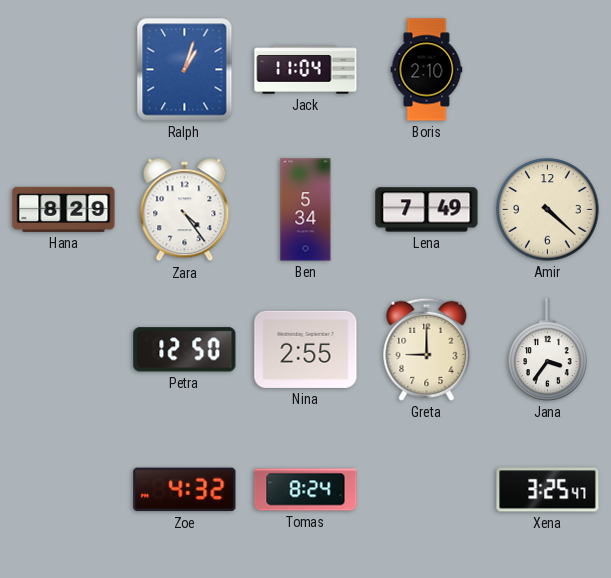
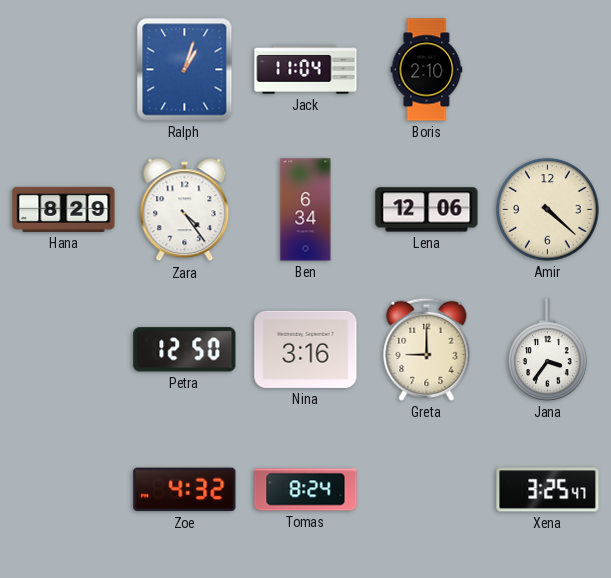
Ben: 5:34 -> 6:34
Lena: 7:49 -> 12:06
Nina: 2:55 -> 3:16
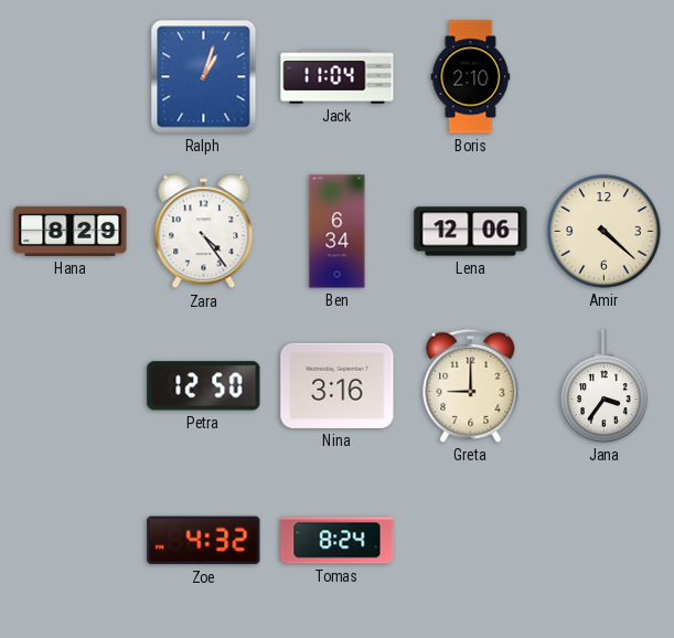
Xena: 3:25 -> none
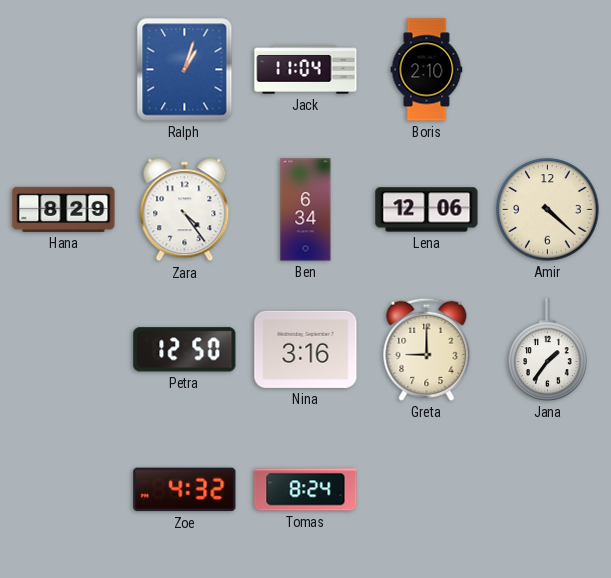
Jana: 3:36 -> 1:36
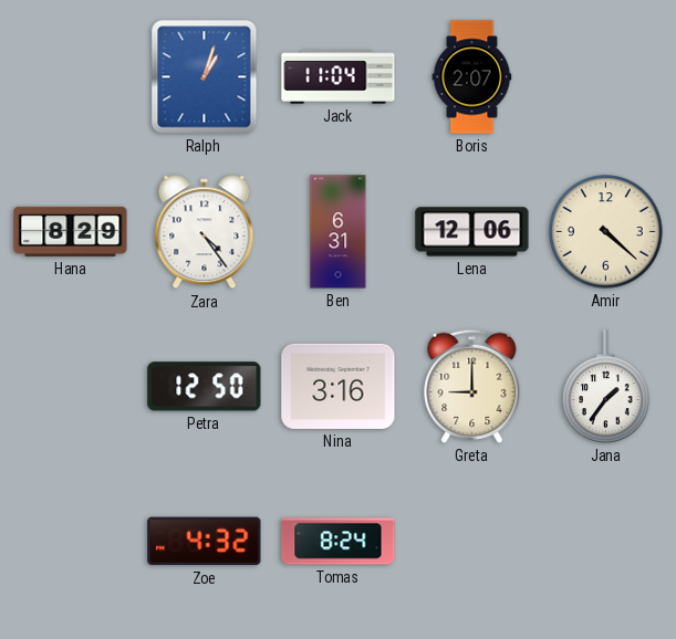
Boris: 2:10 -> 2:07
Ben: 6:34 -> 6:31
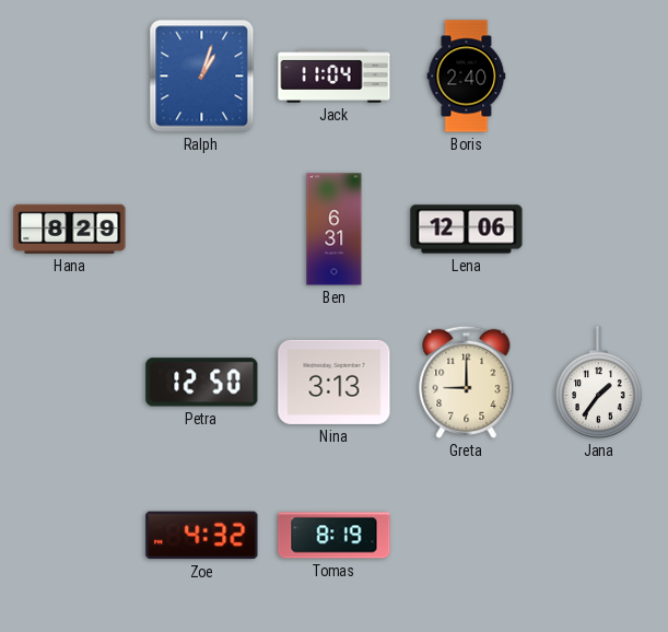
Boris: 2:07 -> 2:40
Zara: 4:24 -> none
Amir: 4:22 -> none
Nina: 3:16 -> 3:13
Tomas: 8:24 -> 8:19
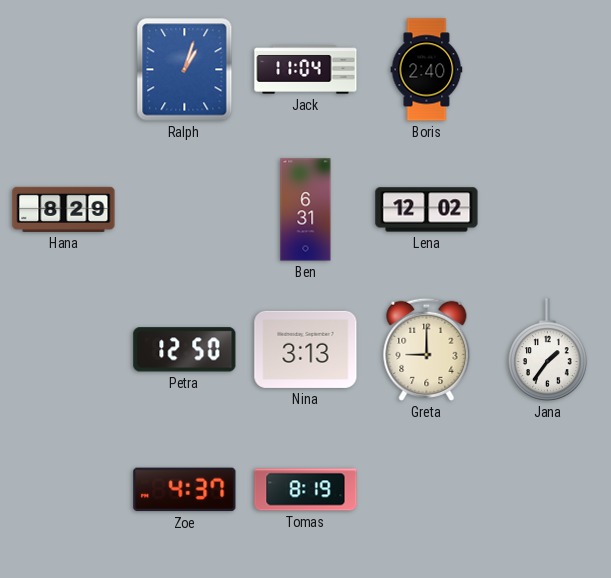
Lena: 12:06 -> 12:02
Zoe: 4:32 -> 4:37
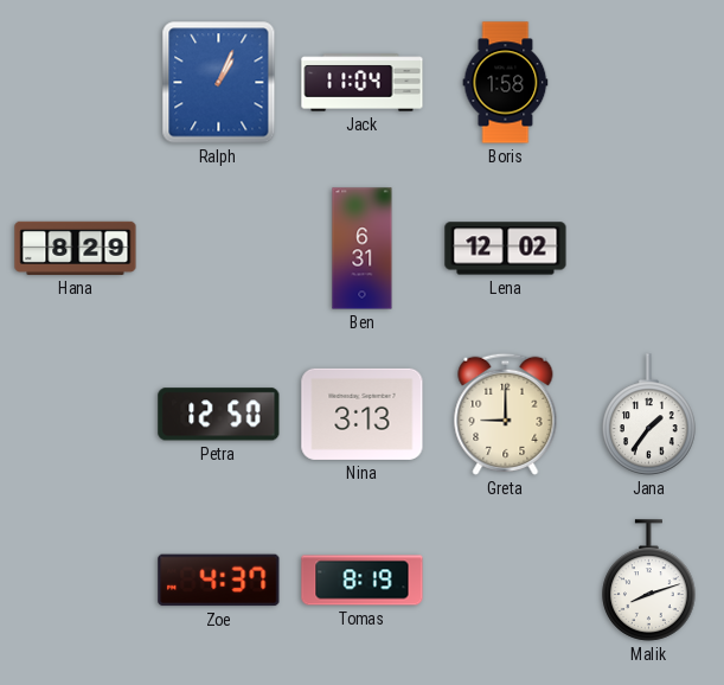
Ralph: 1:03 -> 1:04
Boris: 2:40 -> 1:58
Malik: none -> 8:12
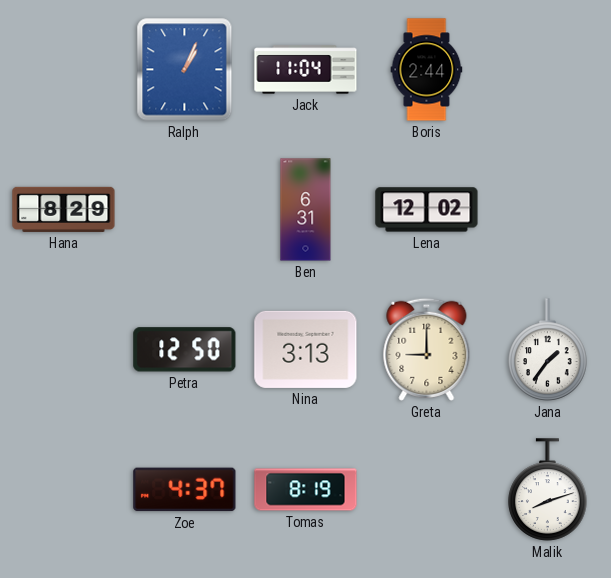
Boris: 1:58 -> 2:44
